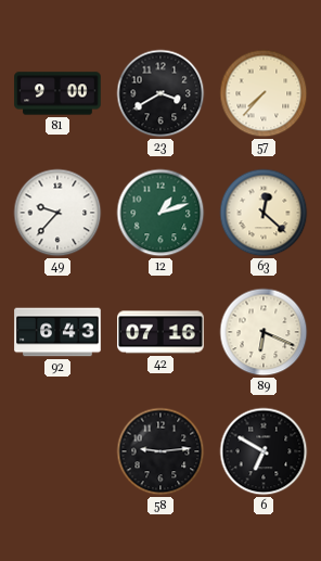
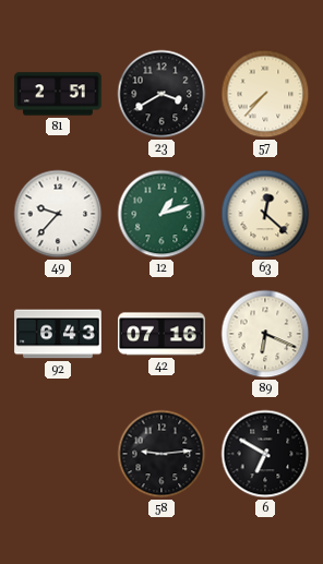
81: 9:00 -> 2:51
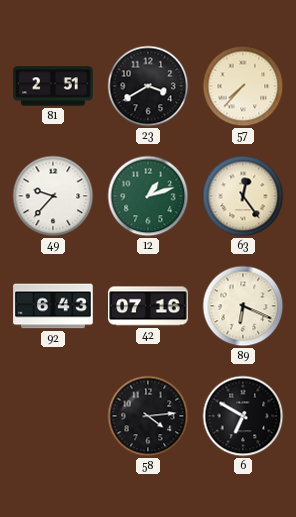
63: 12:22 -> 12:24
58: 9:14 -> 4:14
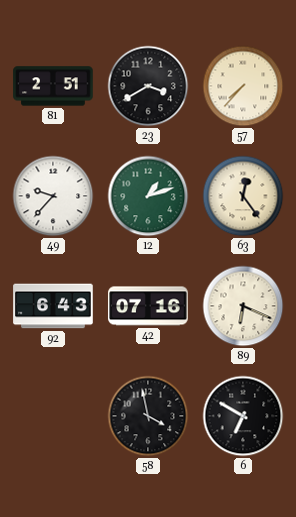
58: 4:14 -> 3:58
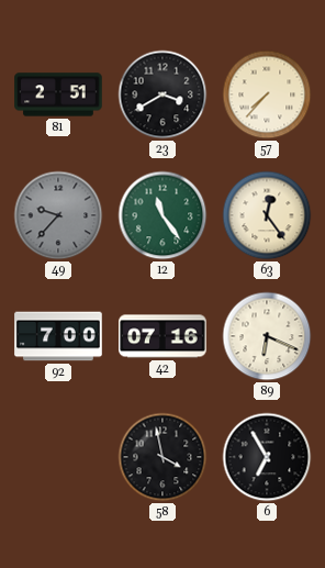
49 dial: white -> grey
12: 1:12 -> 11:24
92: 6:43 -> 7:00
6: 6:50 -> 6:55
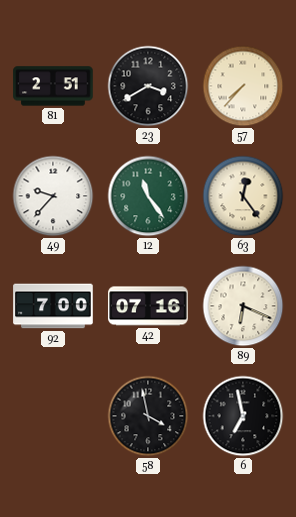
49 dial: grey -> white
6: 6:55 -> 6:58
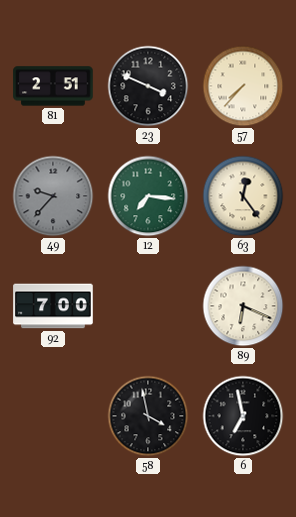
23: 3:40 -> 3:49
49 dial: white -> grey
12: 11:24 -> 7:16
42: 07:16 -> none
